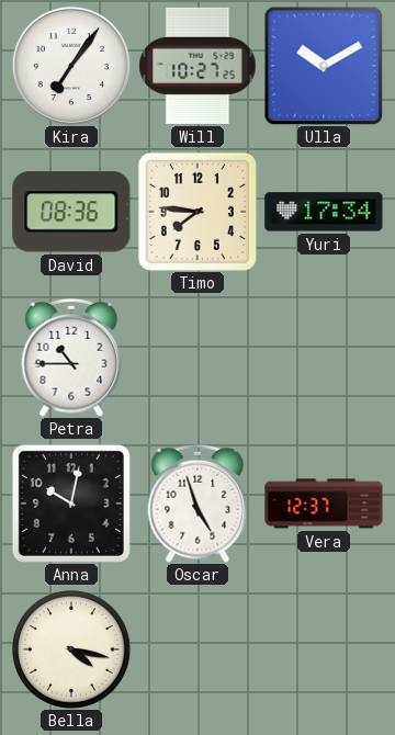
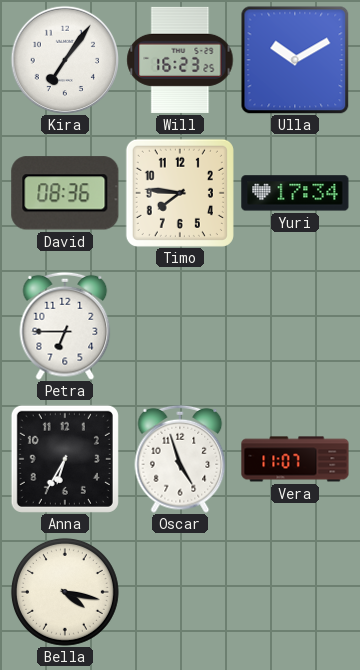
Will: 10:27 -> 16:23
Petra: 10:45 -> 6:45
Anna: 10:02 -> 6:35
Vera: 12:37 -> 11:07
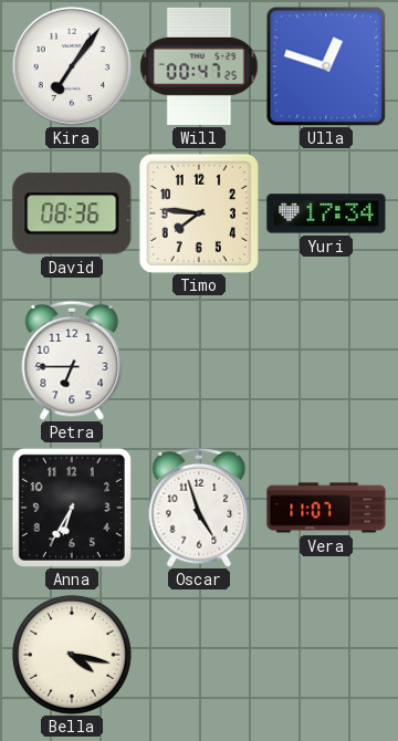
Will: 16:23 -> 00:47
Ulla: 10:10 -> 12:48
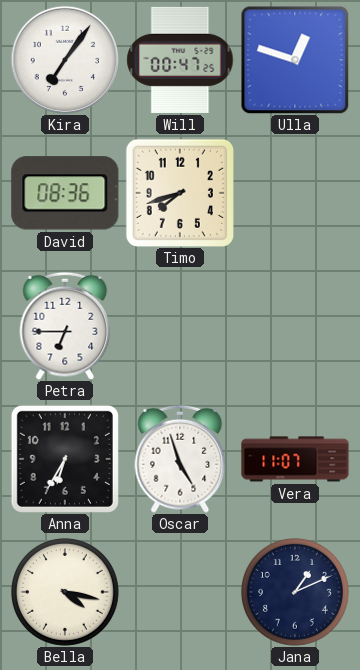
Timo: 7:46 -> 7:42
Yuri: 17:34 -> none
Jana: none -> 1:11
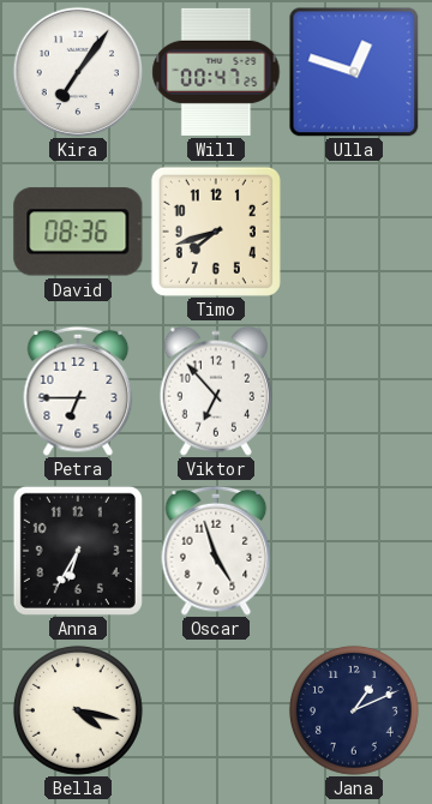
Viktor: none -> 6:53
Vera: 11:07 -> none
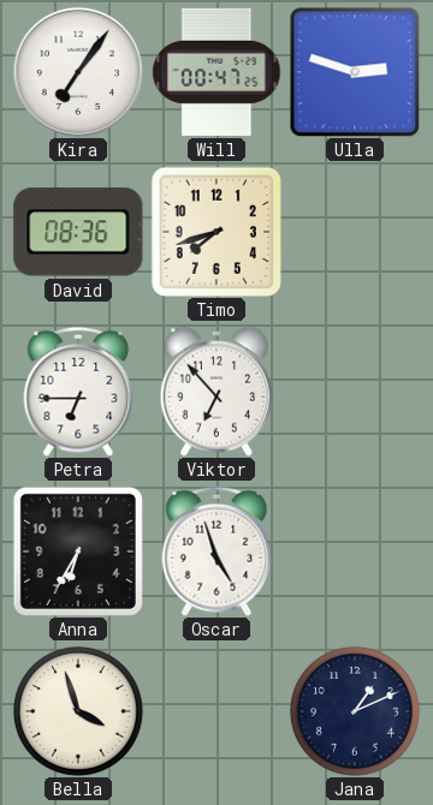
Ulla: 12:48 -> 2:48
Bella: 4:17 -> 3:57
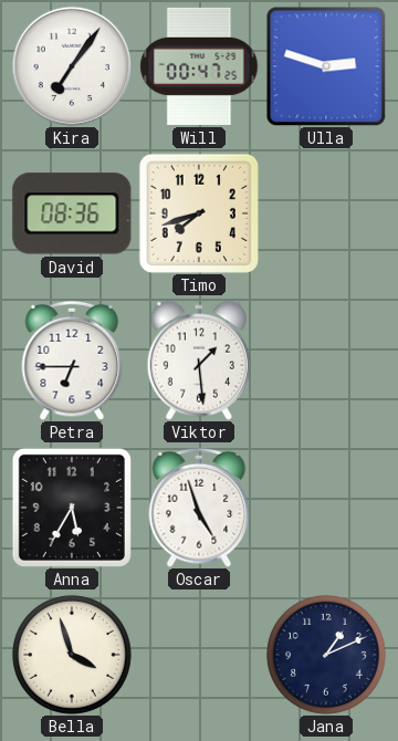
Viktor: 6:53 -> 1:29
Anna: 6:35 -> 5:35
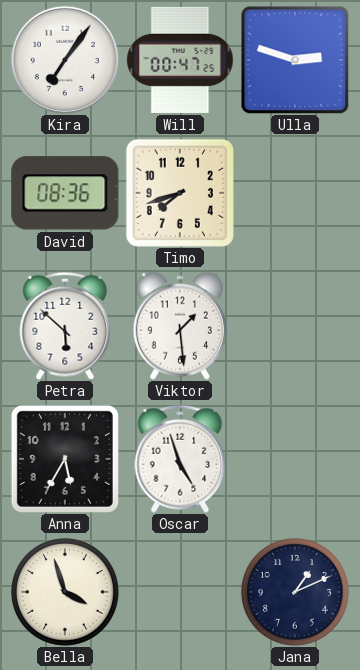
Petra: 6:45 -> 5:52
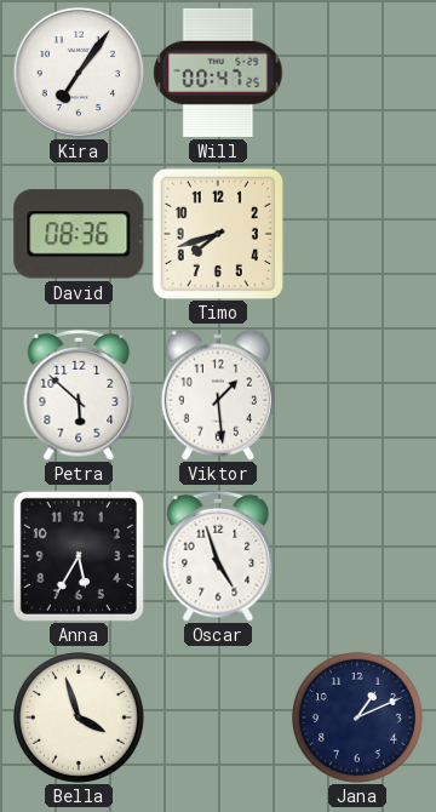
Ulla: 2:48 -> none
